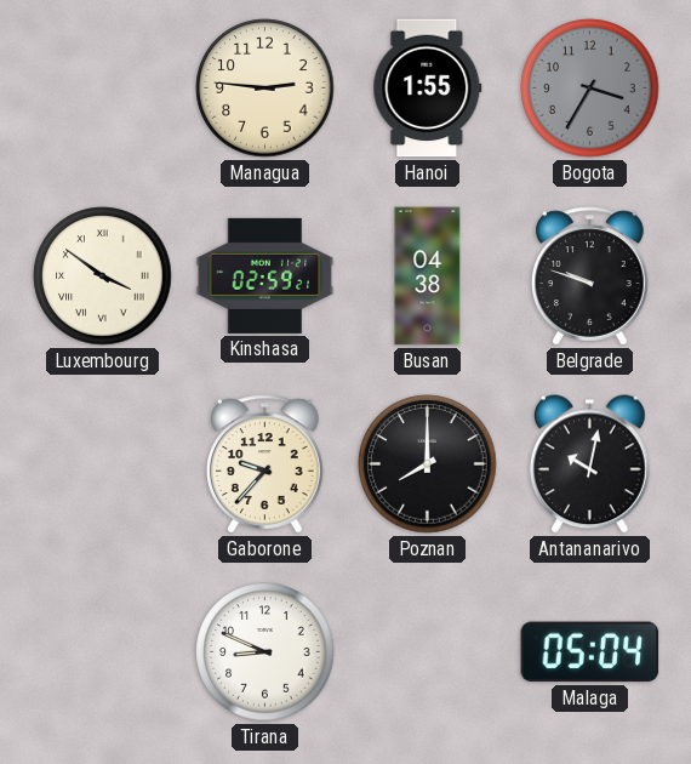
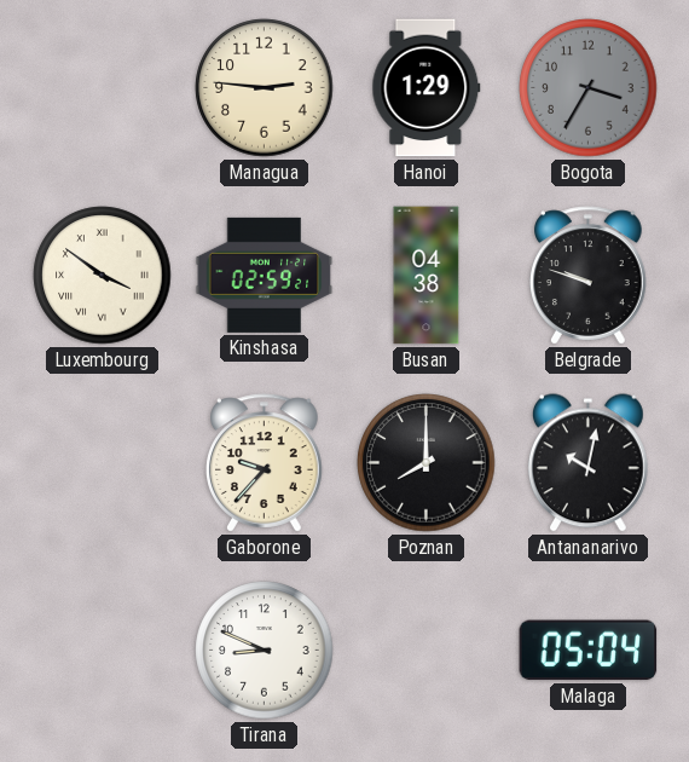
Hanoi: 1:55 -> 1:29
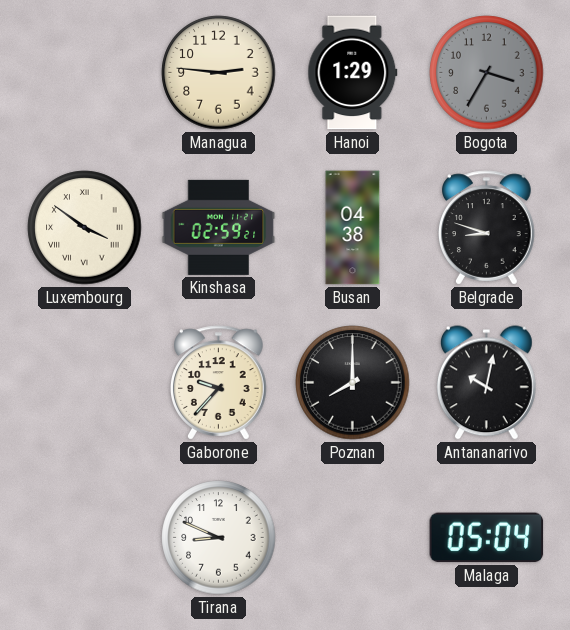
Belgrade: 9:48 -> 8:48
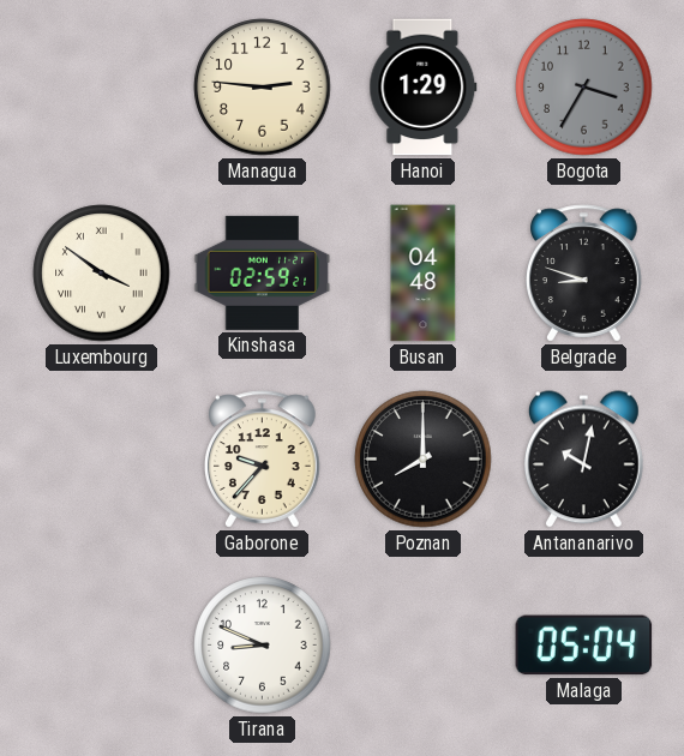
Busan: 04:38 -> 04:48
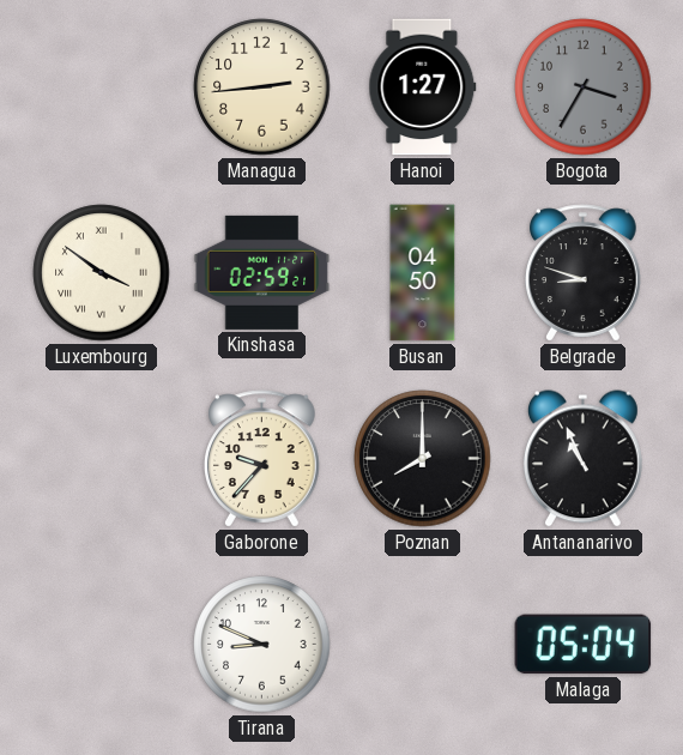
Managua: 2:46 -> 2:44
Hanoi: 1:29 -> 1:27
Busan: 04:48 -> 04:50
Antananarivo: 10:02 -> 10:56
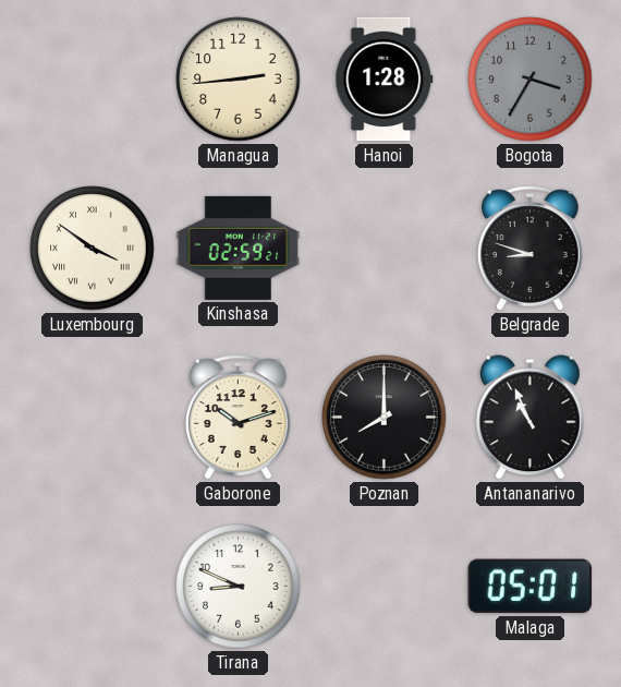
Hanoi: 1:27 -> 1:28
Busan: 04:50 -> none
Gaborone: 9:37 -> 10:12
Malaga: 05:04 -> 05:01
